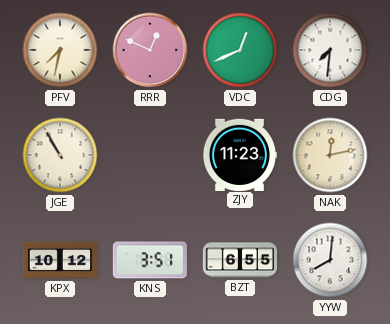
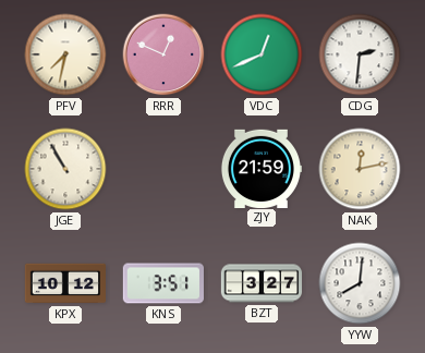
CDG: 7:31 -> 2:31
ZJY: 11:23 -> 21:59
BZT: 6:55 -> 3:27
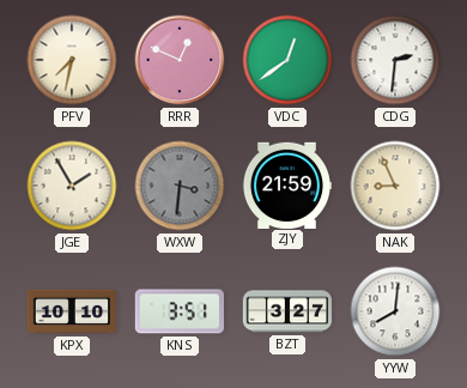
VDC: 12:41 -> 12:39
JGE: 10:55 -> 1:55
WXW: none -> 3:31
NAK: 12:13 -> 8:56
KPX: 10:12 -> 10:10
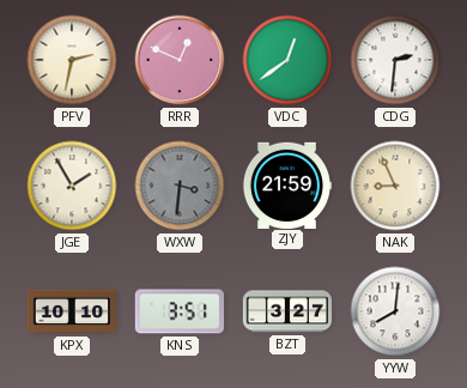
PFV: 7:32 -> 2:32
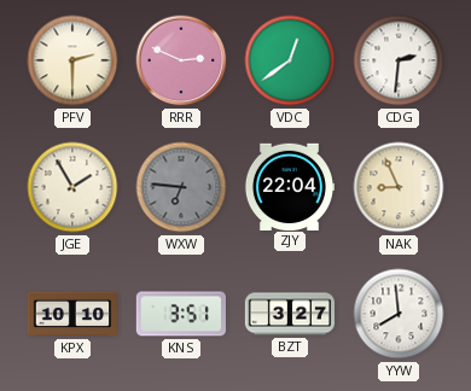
PFV: 2:32 -> 2:30
RRR: 12:49 -> 2:49
WXW: 3:31 -> 6:46
ZJY: 21:59 -> 22:04
YYW: 8:01 -> 7:59
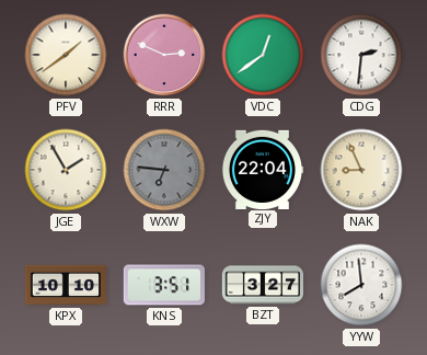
PFV: 2:30 -> 1:39
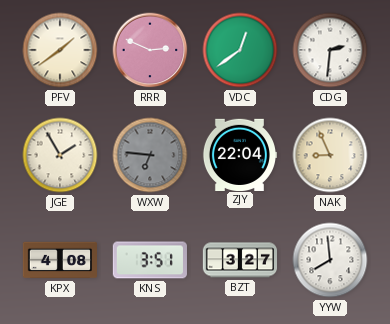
KPX: 10:10 -> 4:08
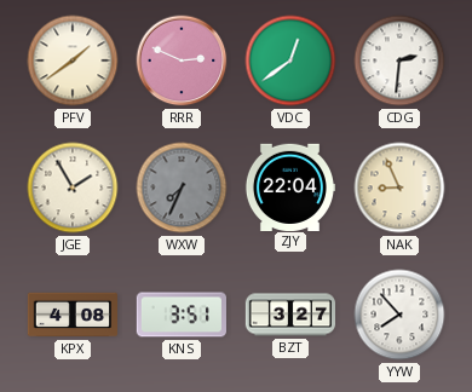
WXW: 6:46 -> 7:34
YYW: 7:59 -> 7:53
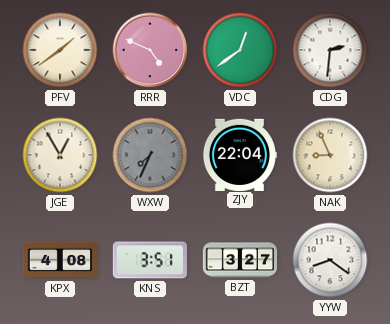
RRR: 2:49 -> 4:49
JGE: 1:55 -> 12:55
YYW: 7:53 -> 8:21
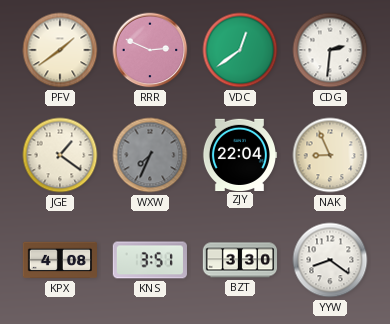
RRR: 4:49 -> 2:49
JGE: 12:55 -> 1:21
BZT: 3:27 -> 3:30
